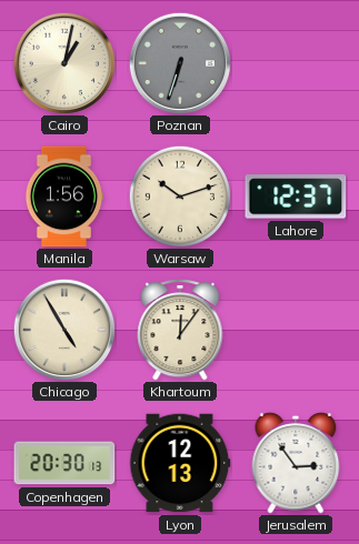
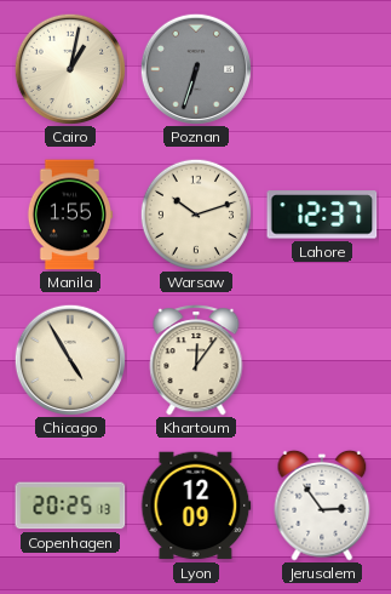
Manila: 1:56 -> 1:55
Copenhagen: 20:30 -> 20:25
Lyon: 12:13 -> 12:09
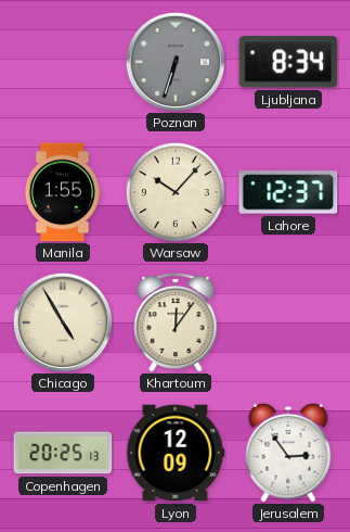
Cairo: 1:02 -> none
Ljubljana: none -> 8:34
Warsaw: 10:12 -> 10:07
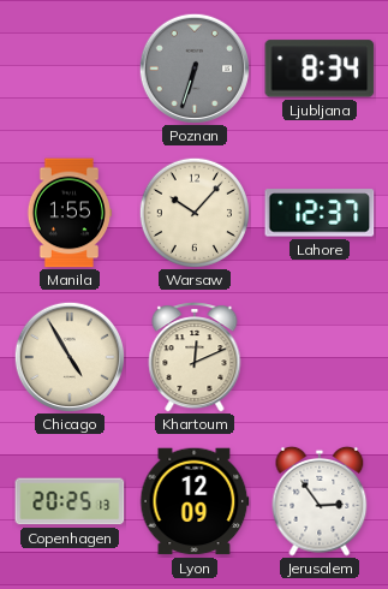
Khartoum: 12:06 -> 12:11
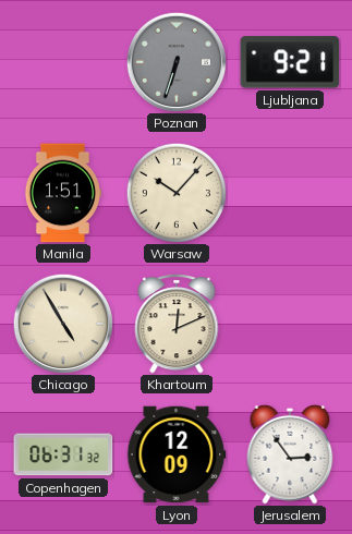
Ljubljana: 8:34 -> 9:21
Manila: 1:55 -> 1:51
Lahore: 12:37 -> none
Copenhagen: 20:25 -> 06:31
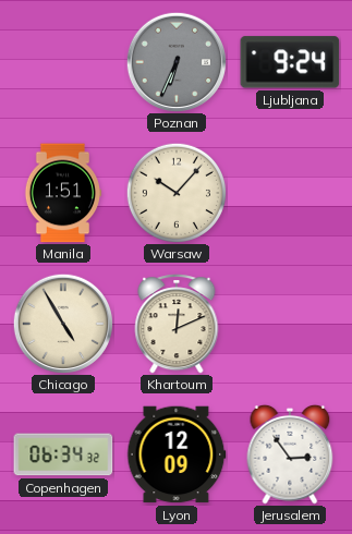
Poznan: 6:33 -> 6:34
Ljubljana: 9:21 -> 9:24
Copenhagen: 06:31 -> 06:34
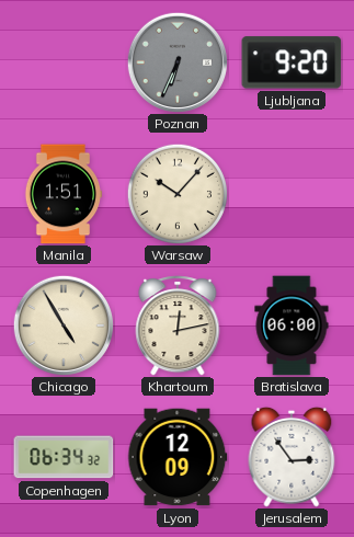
Ljubljana: 9:24 -> 9:20
Khartoum: 12:11 -> 12:13
Bratislava: none -> 06:00
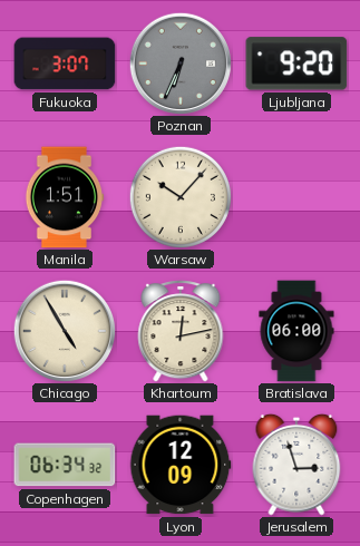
Fukuoka: none -> 3:07
Jerusalem: 2:54 -> 2:57
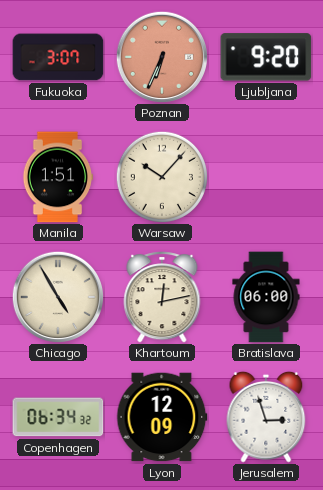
Poznan dial: grey -> salmon
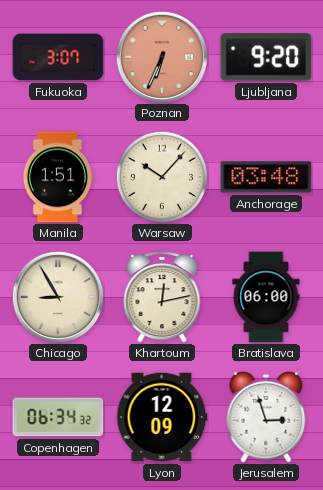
Anchorage: none -> 03:48
Chicago: 4:55 -> 8:55
